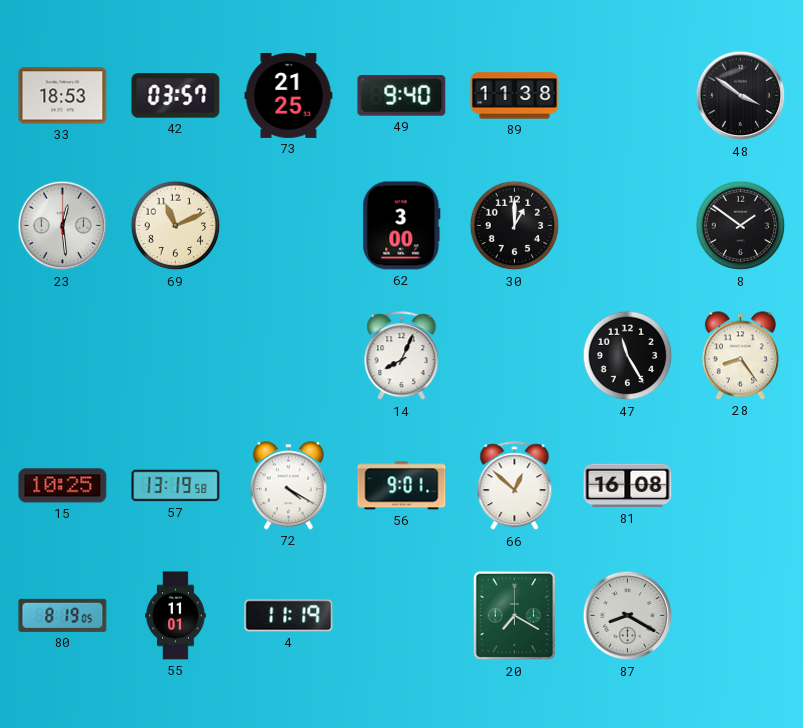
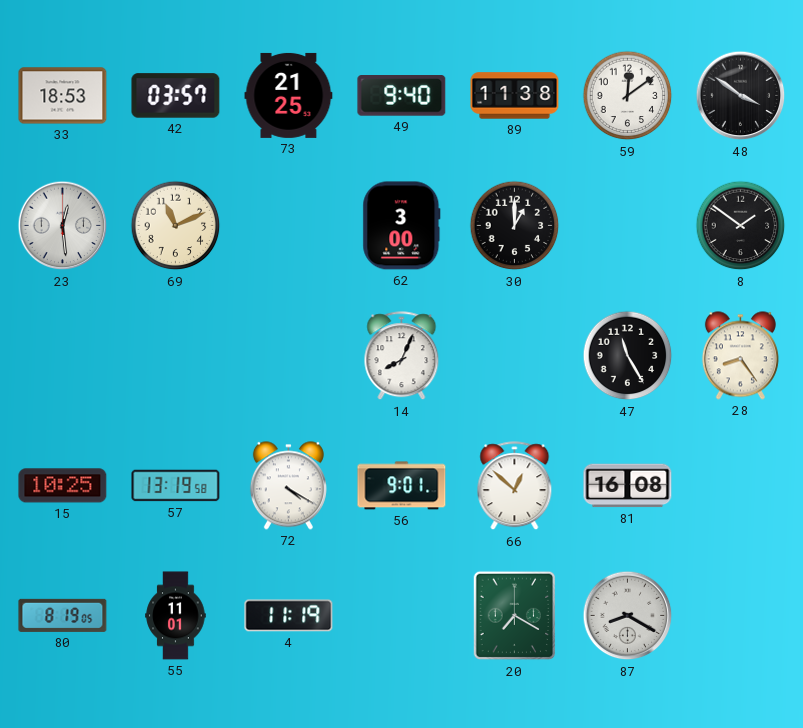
59: none -> 12:09
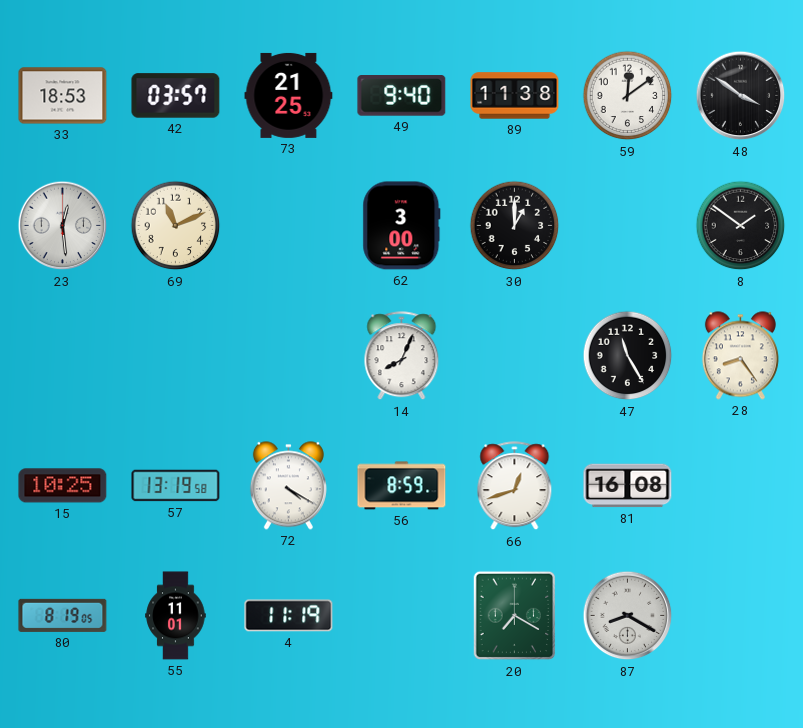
56: 9:01 -> 8:59
66: 12:52 -> 12:42
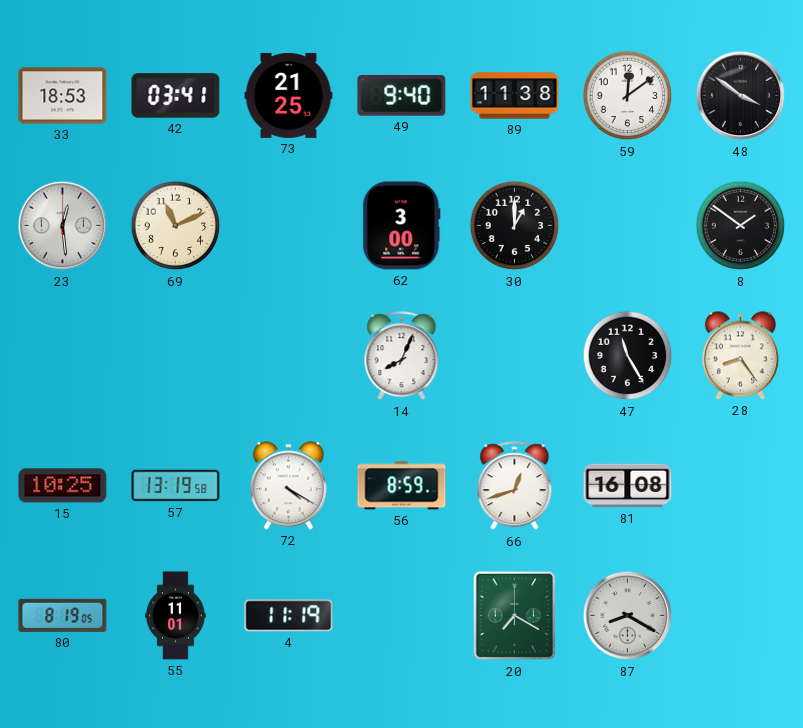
42: 03:57 -> 03:41
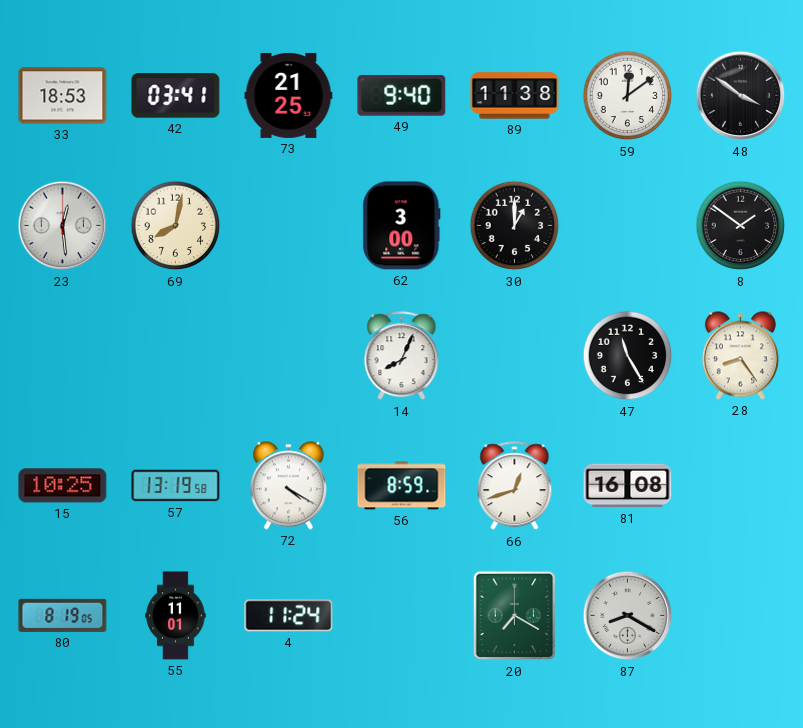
69: 11:11 -> 8:02
4: 11:19 -> 11:24
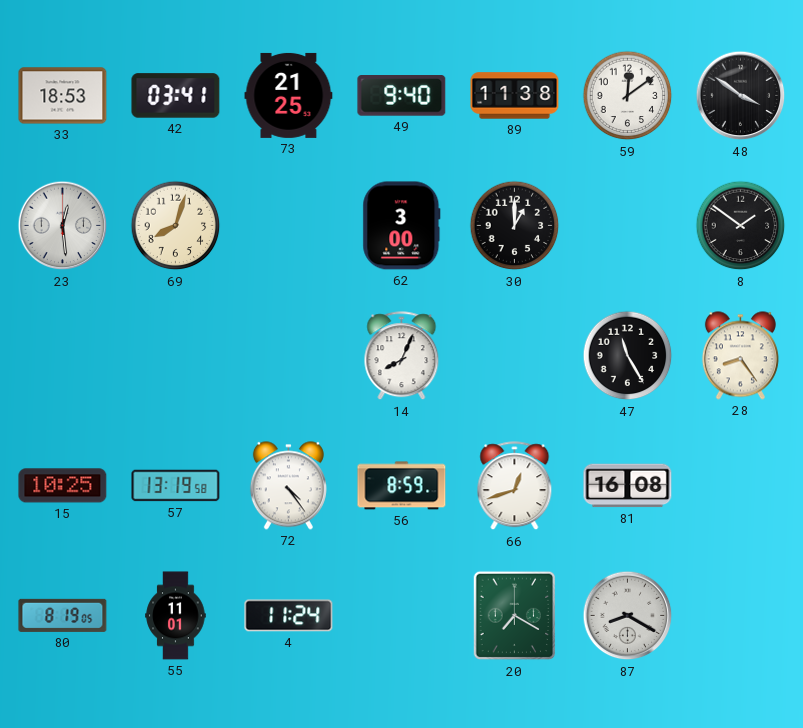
69: 8:02 -> 8:03
72: 4:20 -> 4:24
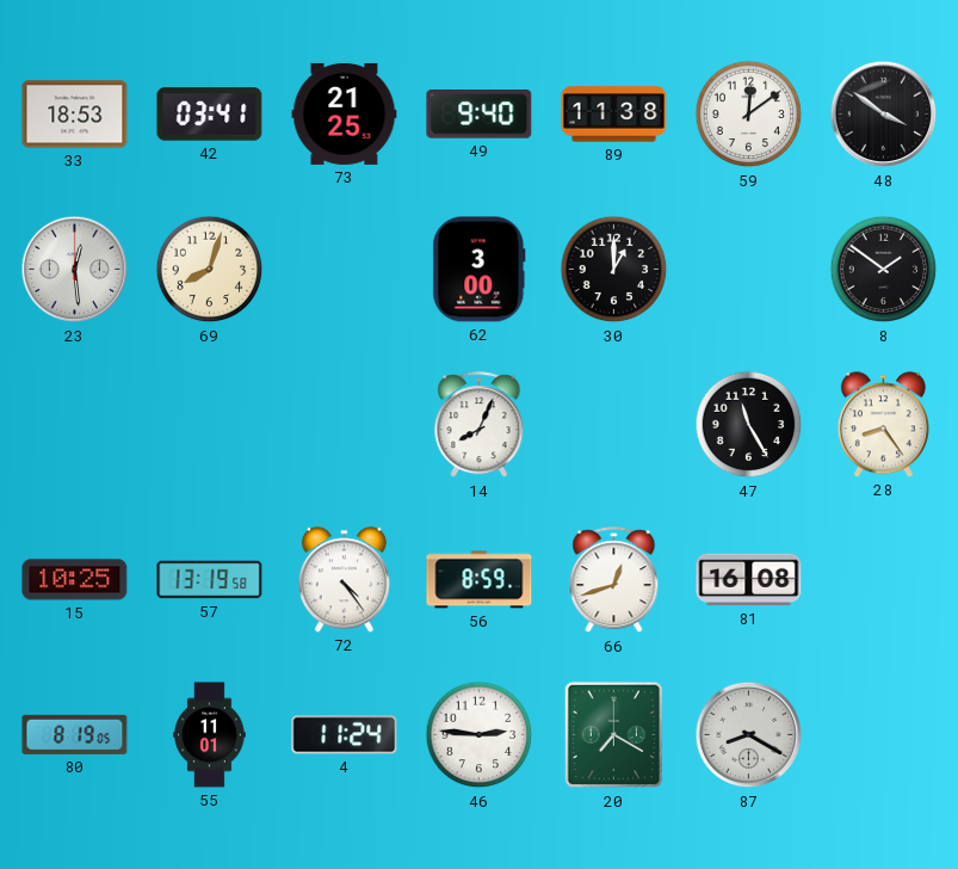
46: none -> 2:46
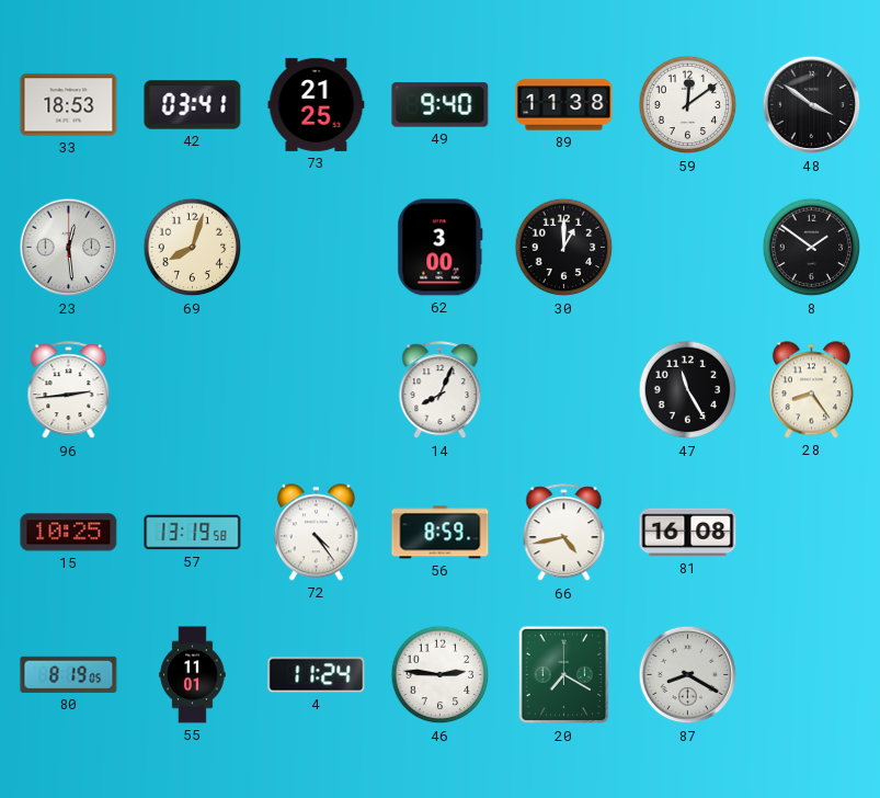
96: none -> 2:44
66: 12:42 -> 4:43
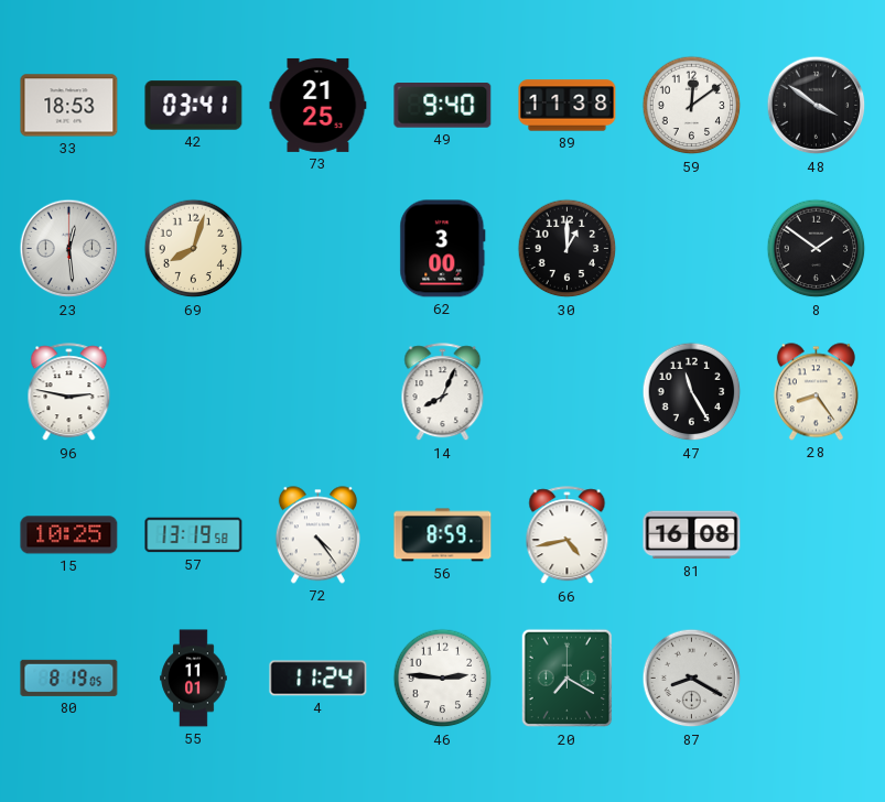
96: 2:44 -> 2:47
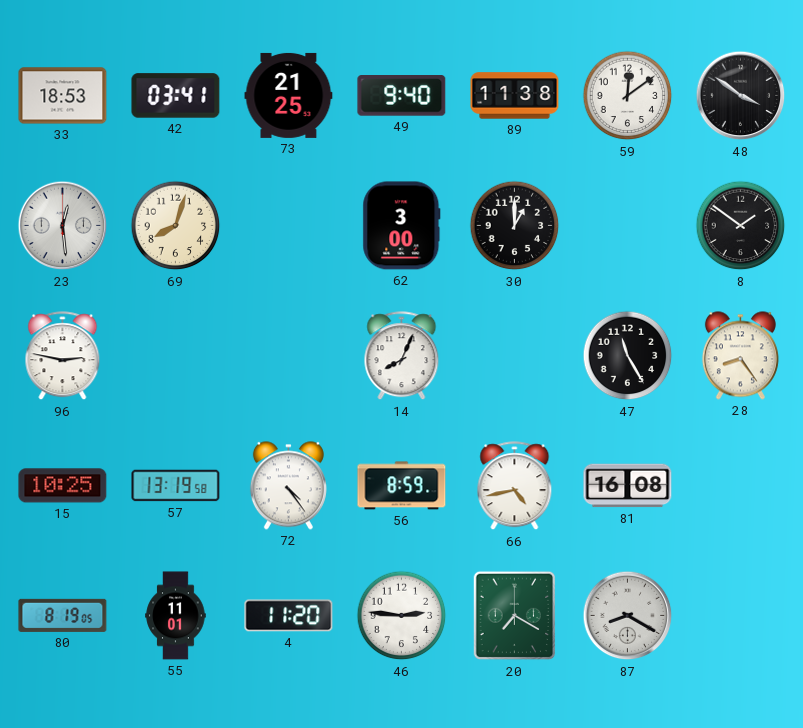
4: 11:24 -> 11:20
